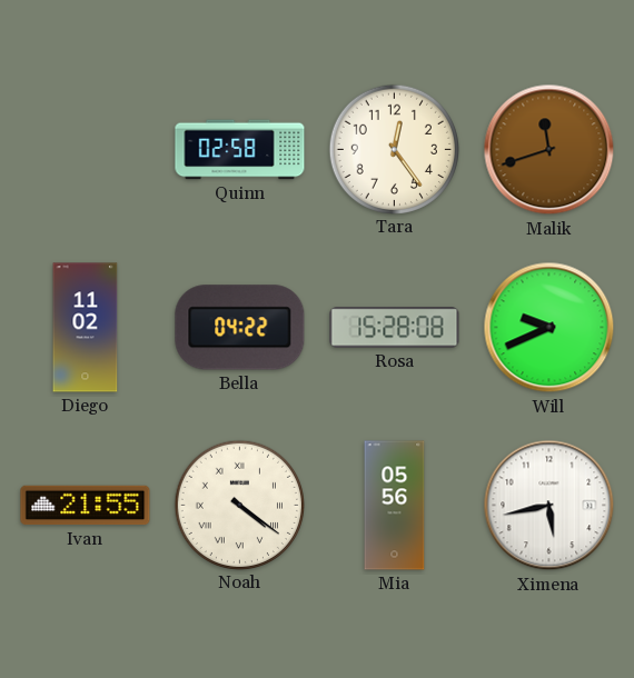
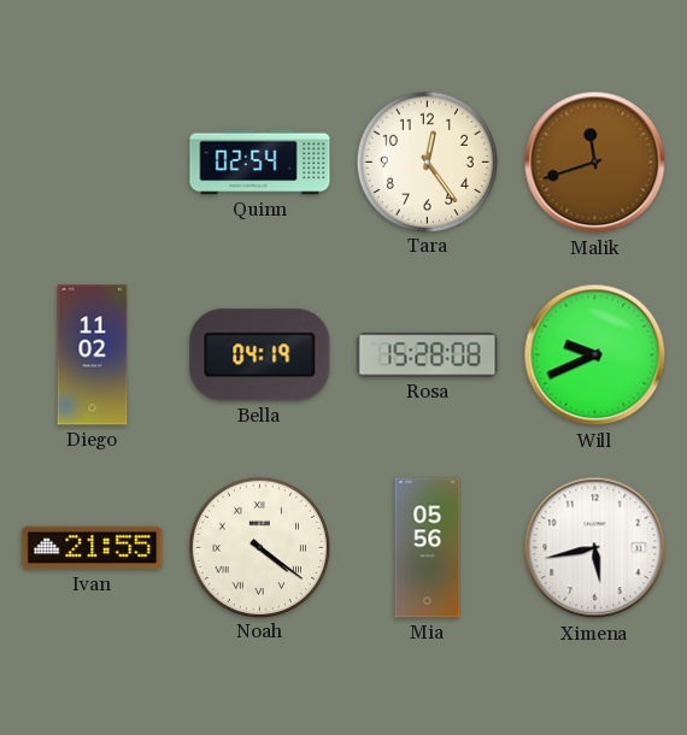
Quinn: 02:58 -> 02:54
Bella: 04:22 -> 04:19
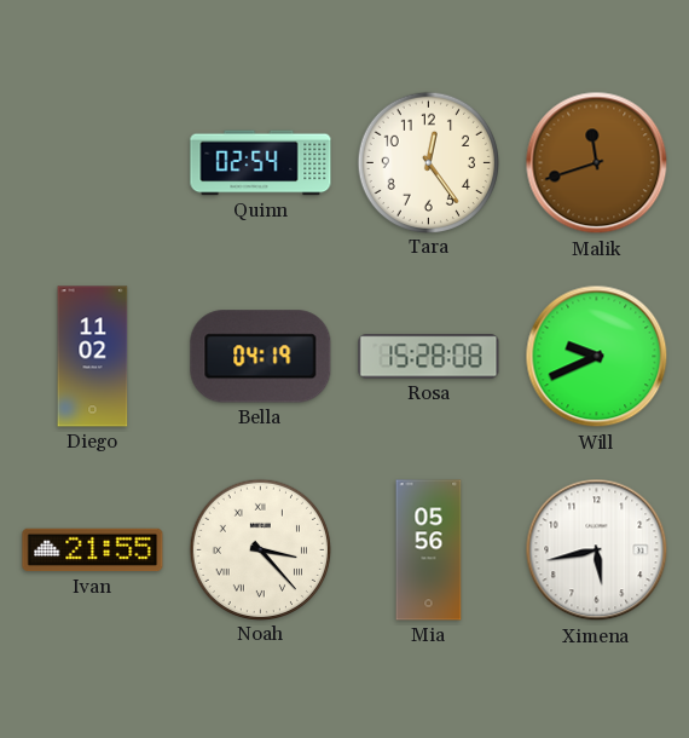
Noah: 4:21 -> 3:23
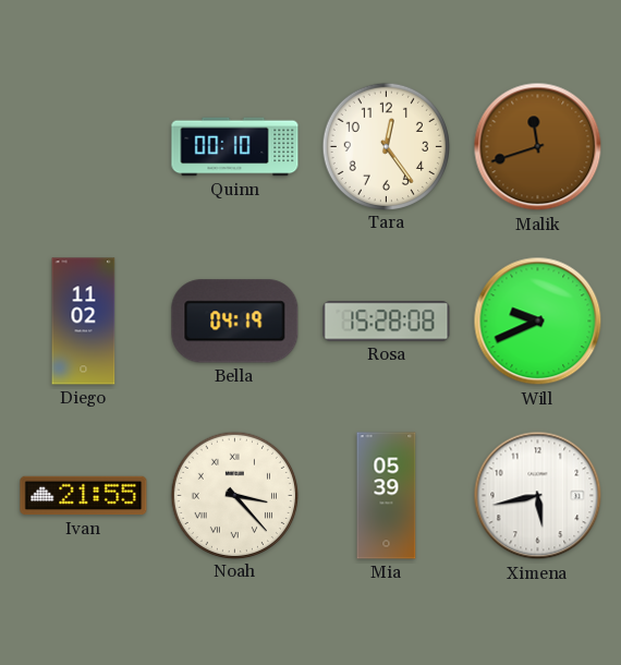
Quinn: 02:54 -> 00:10
Mia: 05:56 -> 05:39
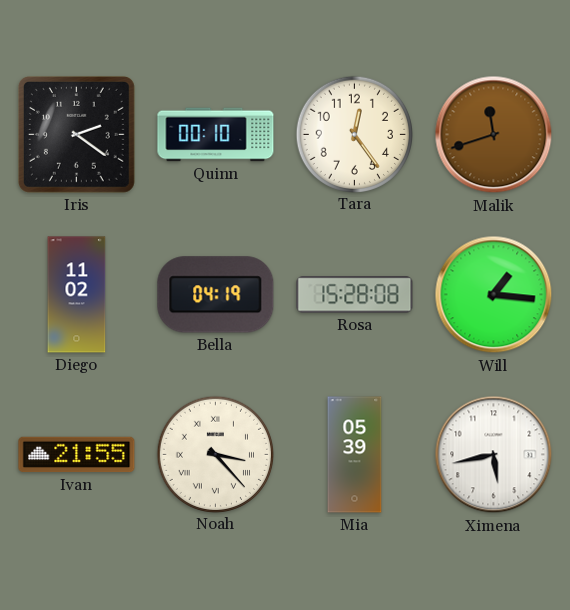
Iris: none -> 2:21
Will: 9:41 -> 1:16
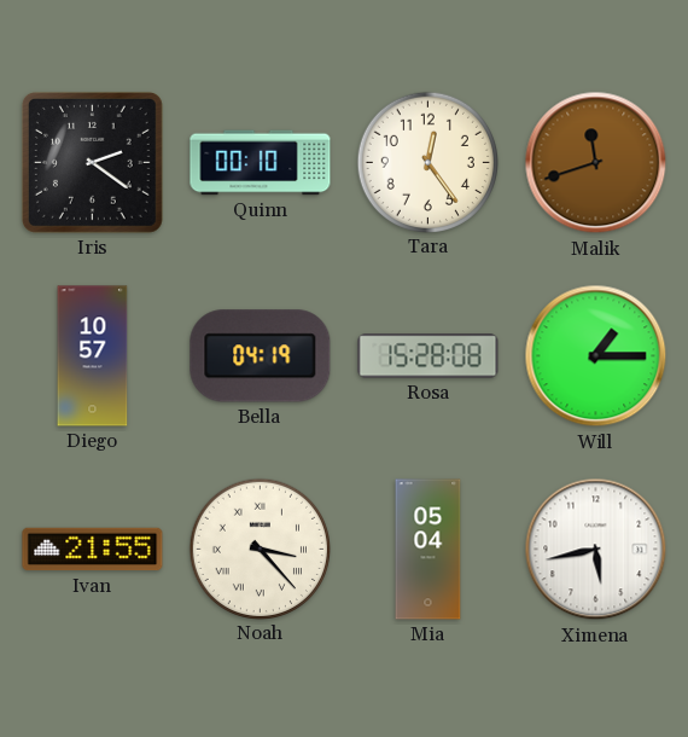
Diego: 11:02 -> 10:57
Will: 1:16 -> 1:15
Mia: 05:39 -> 05:04
